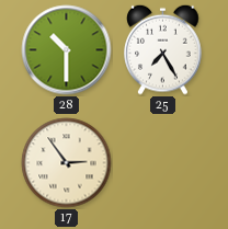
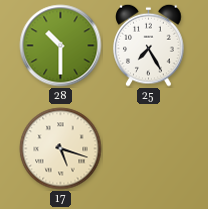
17: 2:54 -> 5:18
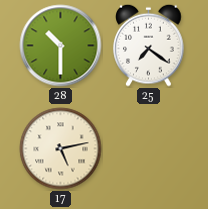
25: 7:25 -> 7:21
17: 5:18 -> 5:13
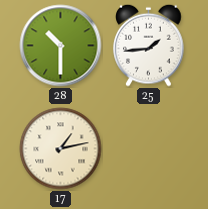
25: 7:21 -> 1:44
17: 5:13 -> 1:13
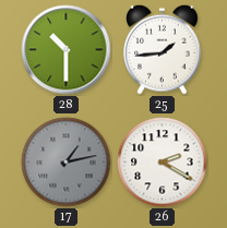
17 dial: cream -> grey
26: none -> 2:20
